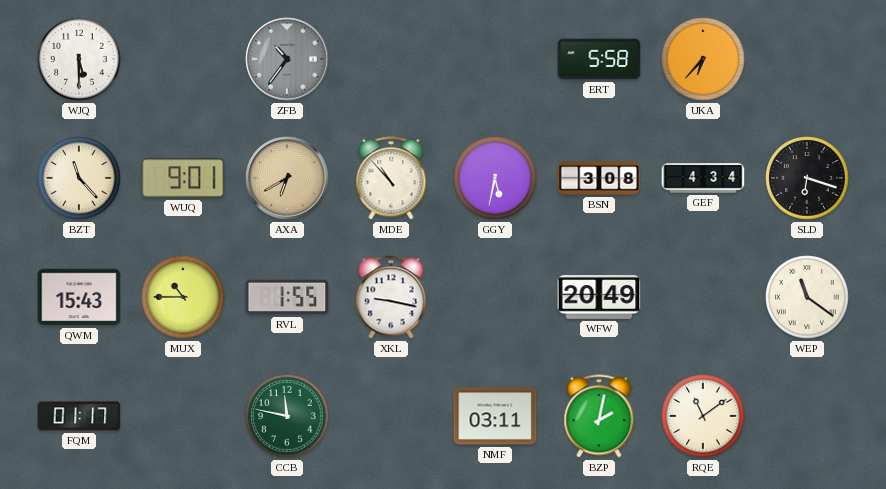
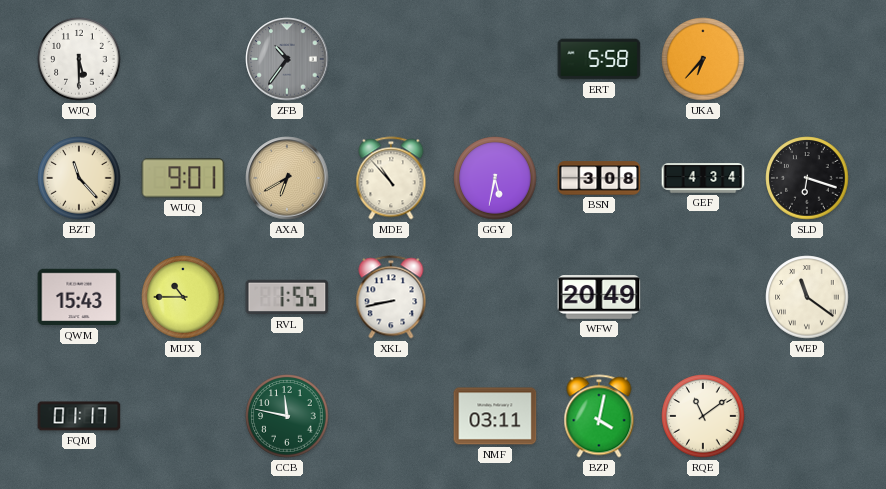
XKL: 9:17 -> 8:43
BZP: 2:02 -> 4:02
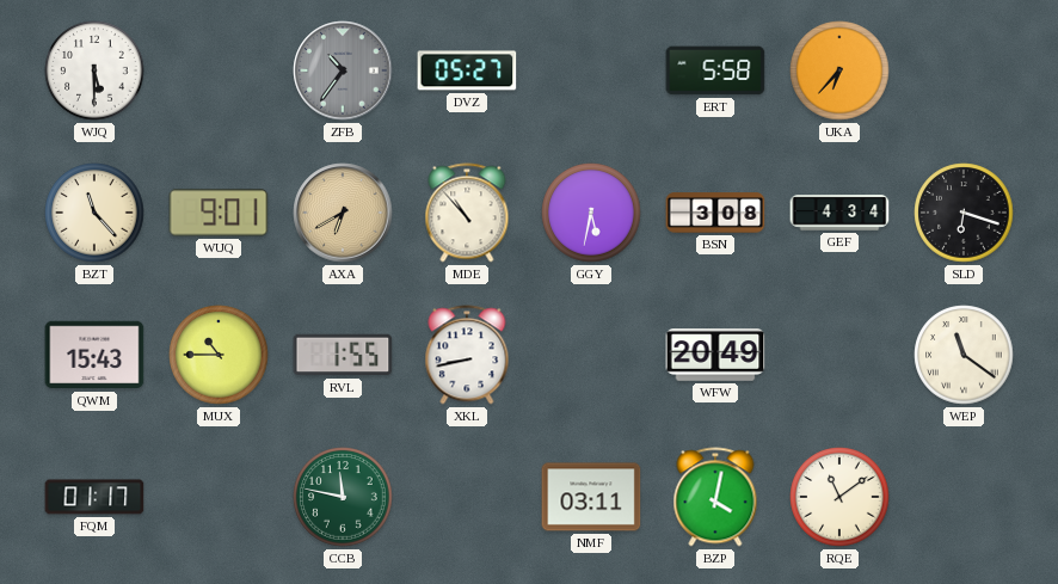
DVZ: none -> 05:27
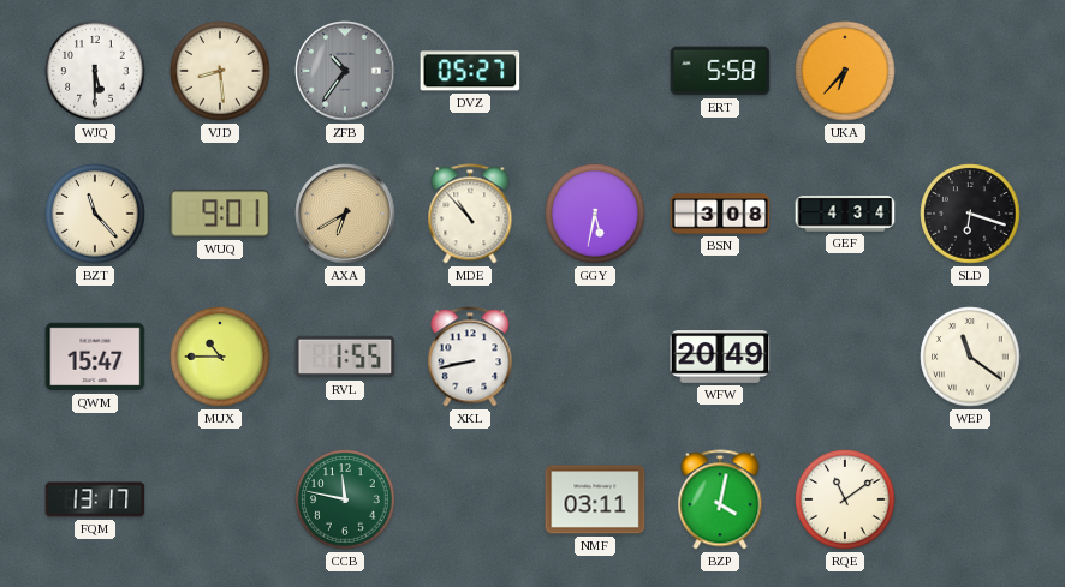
VJD: none -> 8:29
QWM: 15:43 -> 15:47
FQM: 01:17 -> 13:17
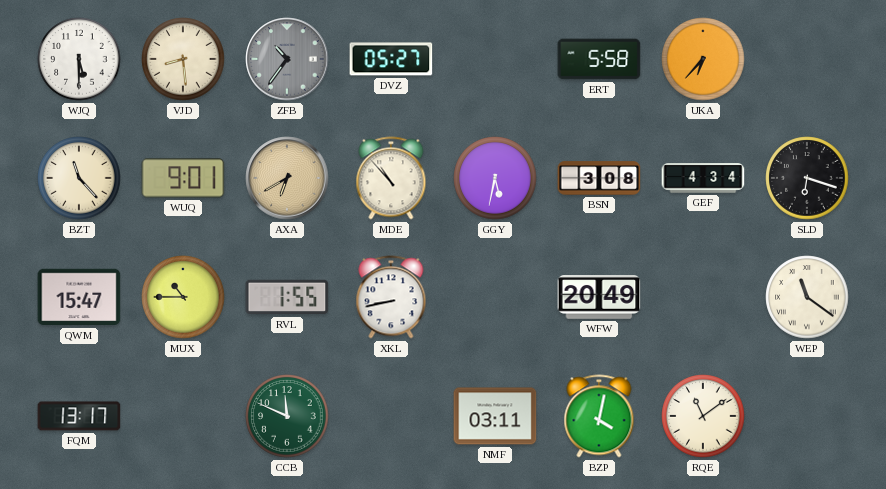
CCB: 11:47 -> 11:49
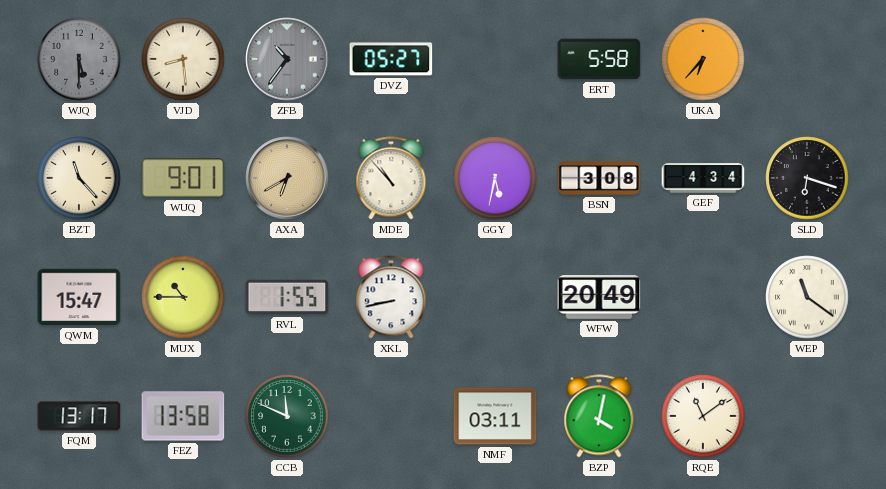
WJQ dial: white -> grey
FEZ: none -> 13:58
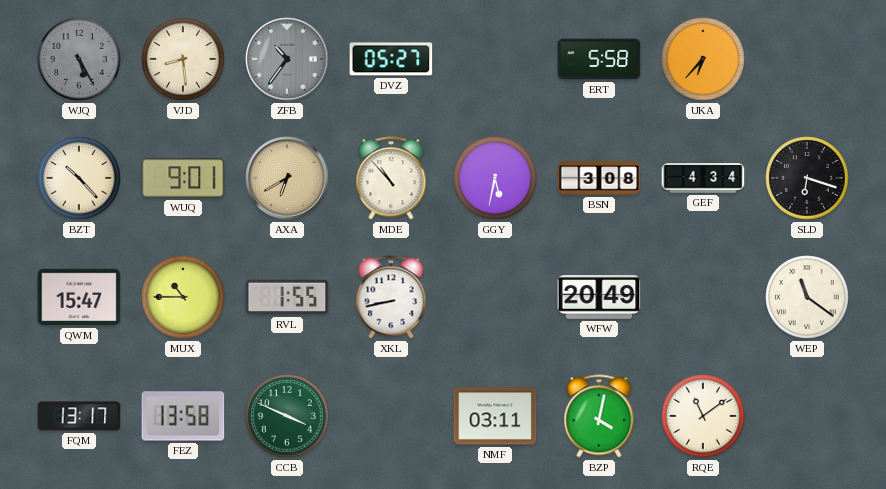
WJQ: 5:30 -> 5:25
BZT: 11:23 -> 10:23
CCB: 11:49 -> 3:49
